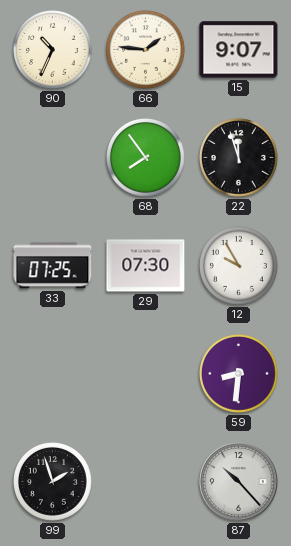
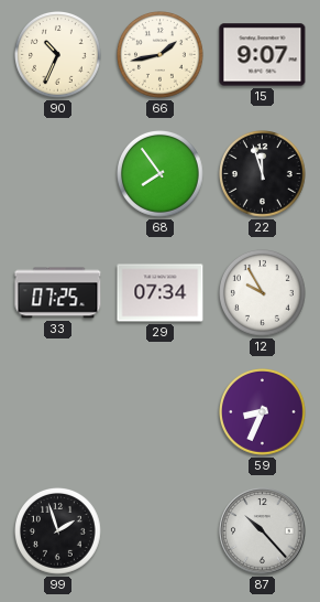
66: 1:46 -> 1:43
29: 07:30 -> 07:34
59: 8:31 -> 8:34
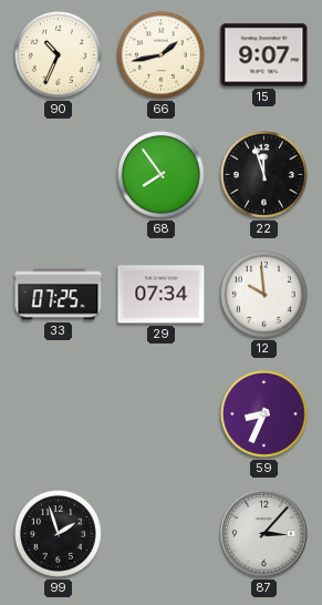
12: 9:55 -> 9:59
87: 10:23 -> 3:07
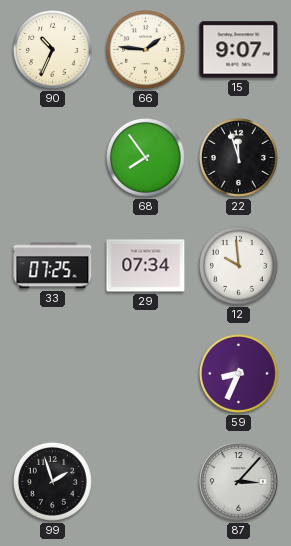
66: 1:43 -> 1:46
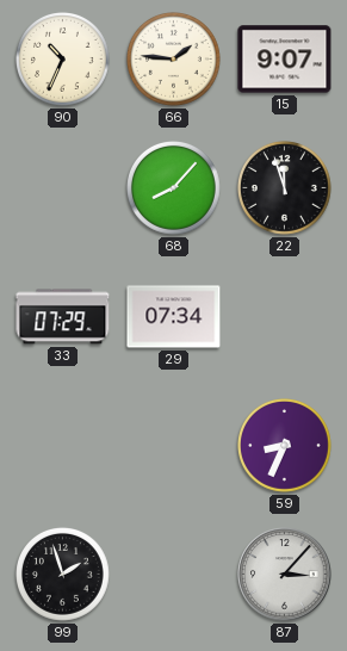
68: 7:54 -> 8:07
33: 07:25 -> 07:29
12: 9:59 -> none
